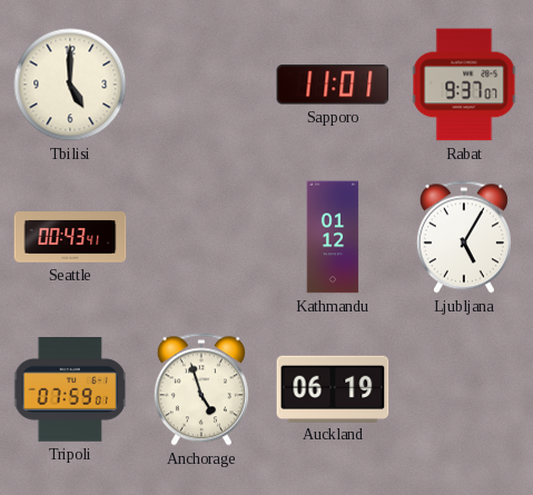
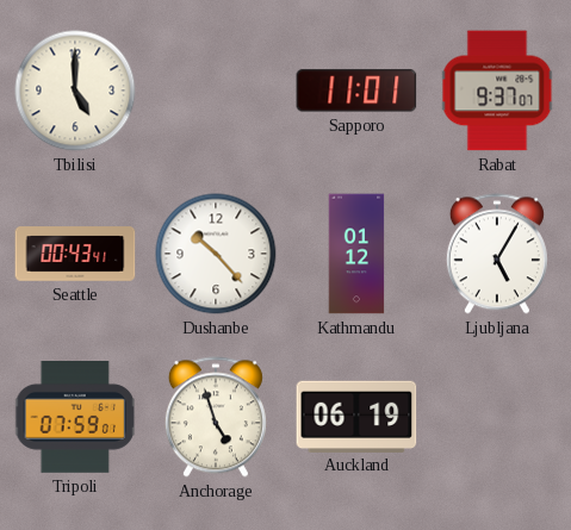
Dushanbe: none -> 10:23
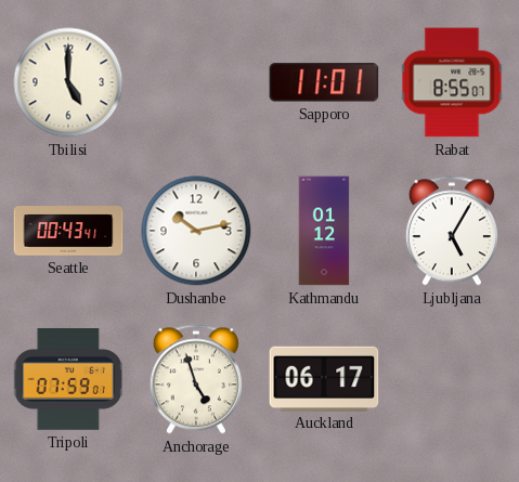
Rabat: 9:37 -> 8:55
Dushanbe: 10:23 -> 10:13
Auckland: 06:19 -> 06:17
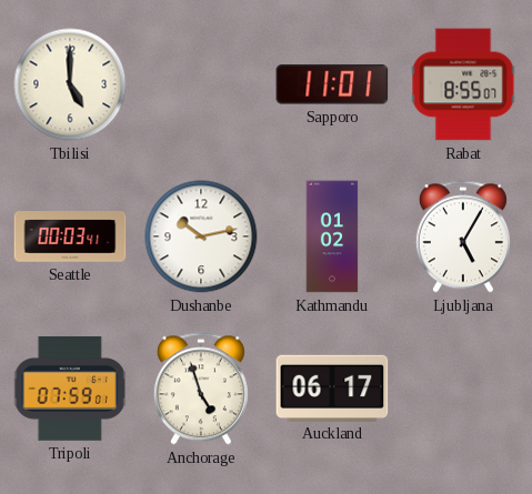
Seattle: 00:43 -> 00:03
Kathmandu: 01:12 -> 01:02
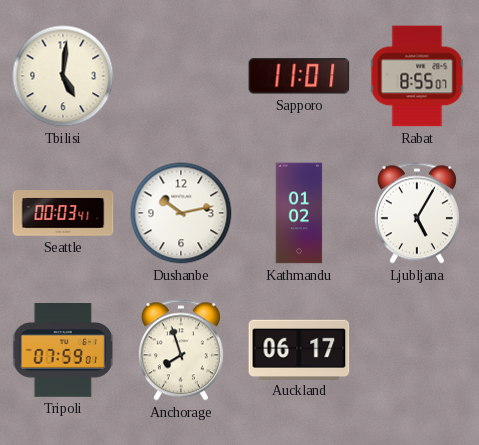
Tbilisi: 5:00 -> 5:01
Anchorage: 4:57 -> 7:57
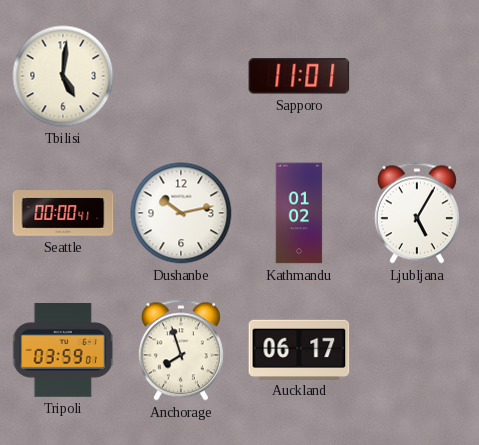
Rabat: 8:55 -> none
Seattle: 00:03 -> 00:00
Tripoli: 07:59 -> 03:59
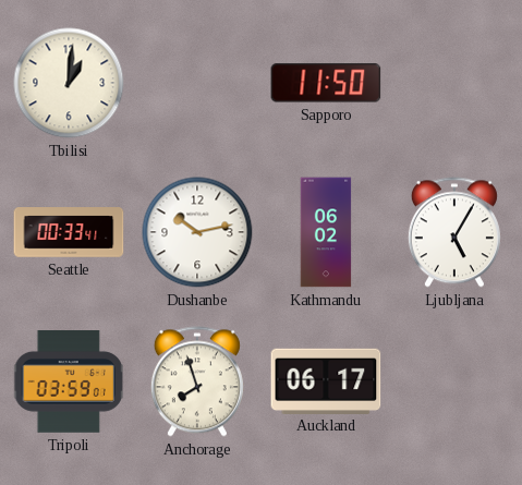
Tbilisi: 5:01 -> 1:01
Sapporo: 11:01 -> 11:50
Seattle: 00:00 -> 00:33
Kathmandu: 01:02 -> 06:02
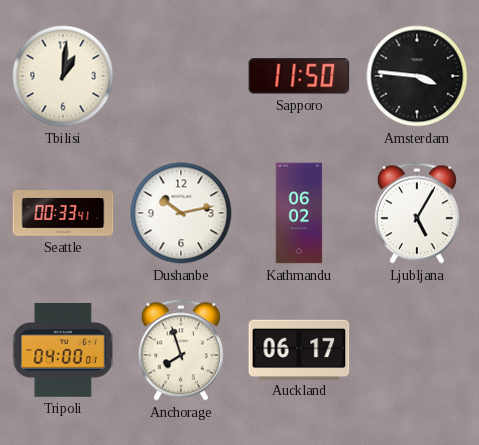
Amsterdam: none -> 3:46
Tripoli: 03:59 -> 04:00
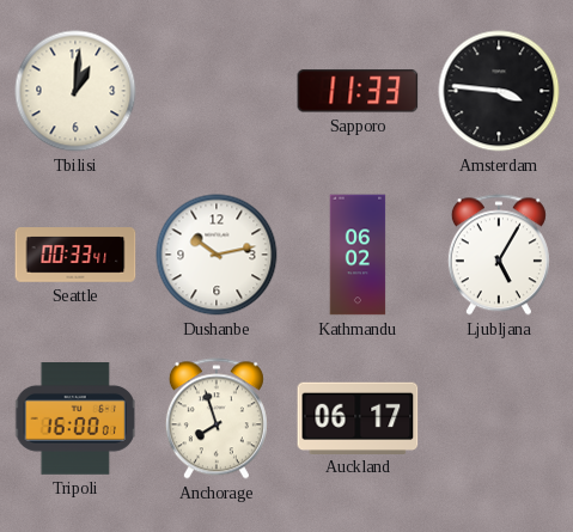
Sapporo: 11:50 -> 11:33
Tripoli: 04:00 -> 16:00
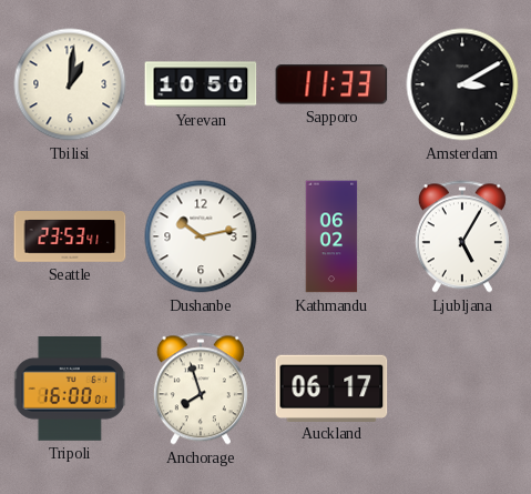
Yerevan: none -> 10:50
Amsterdam: 3:46 -> 3:10
Seattle: 00:33 -> 23:53
